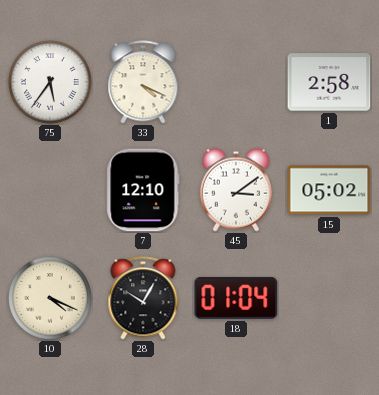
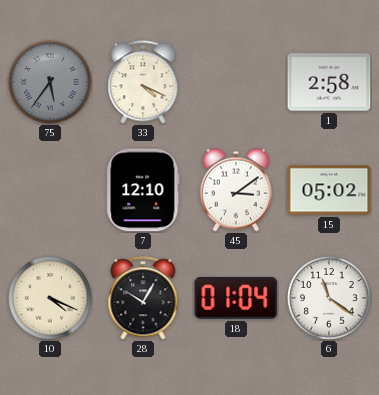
75 dial: white -> grey
6: none -> 11:21
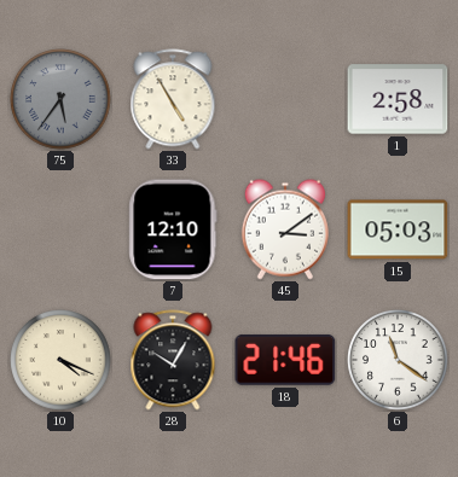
33: 4:19 -> 4:55
15: 05:02 -> 05:03
18: 01:04 -> 21:46
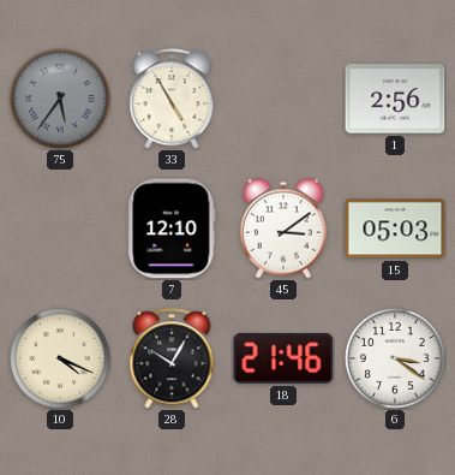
1: 2:58 -> 2:56
6: 11:21 -> 3:21
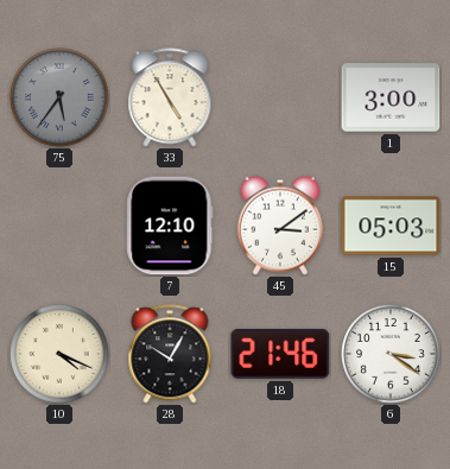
1: 2:56 -> 3:00
